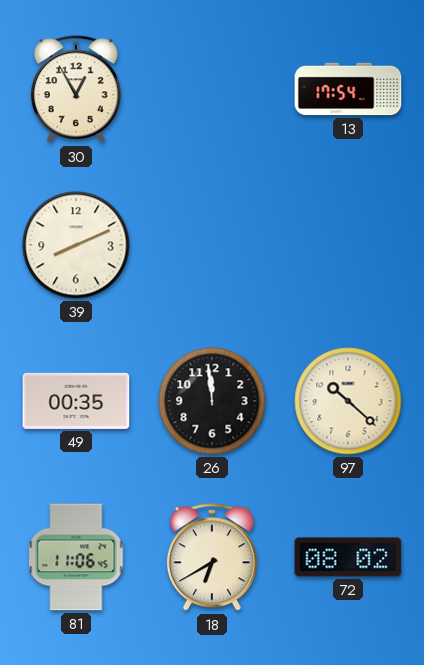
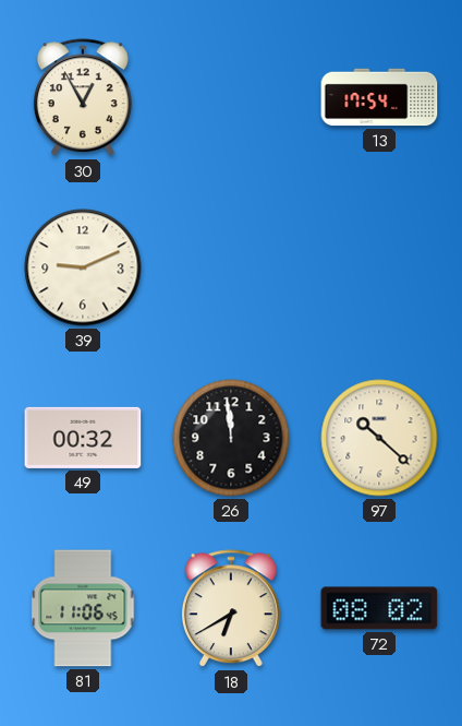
39: 8:11 -> 9:11
49: 00:35 -> 00:32
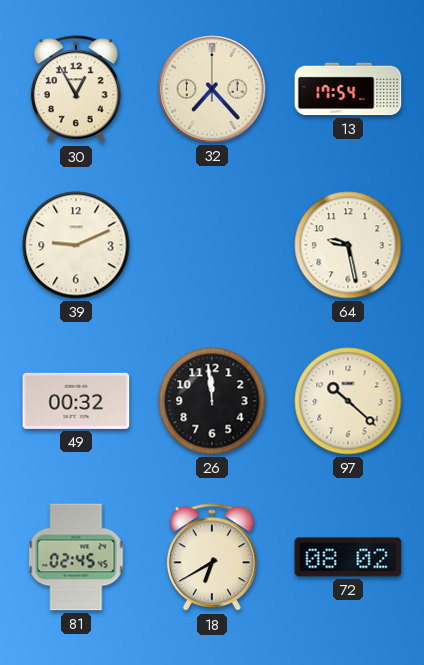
32: none -> 7:23
64: none -> 9:28
81: 11:06 -> 02:45
